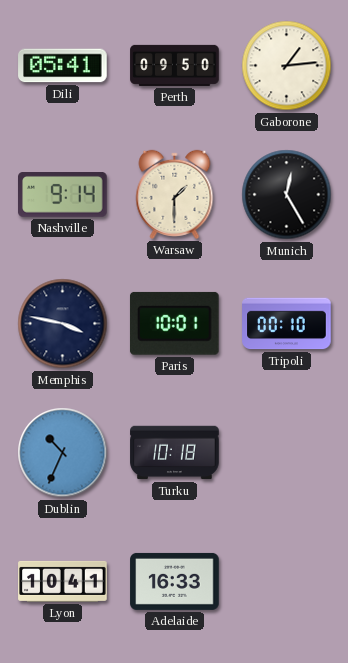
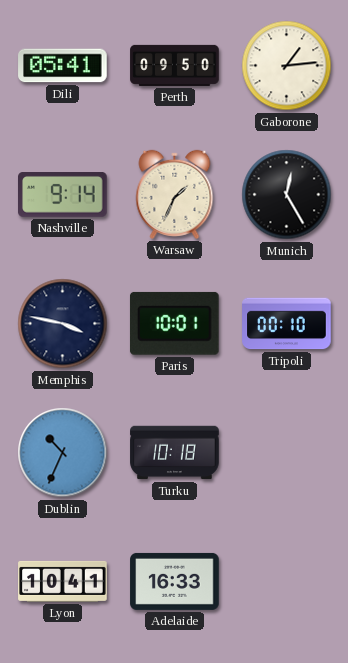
Warsaw: 1:30 -> 1:34
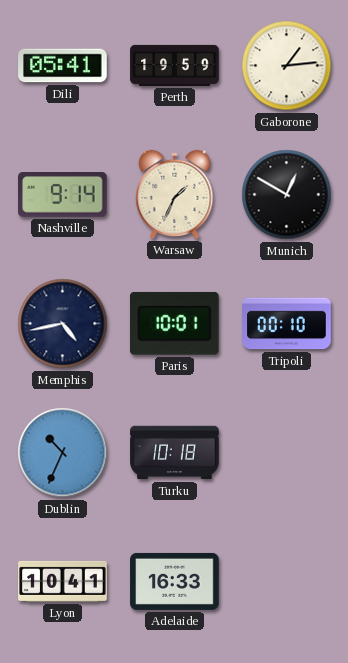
Perth: 09:50 -> 19:59
Munich: 12:25 -> 12:50
Memphis: 3:47 -> 4:43
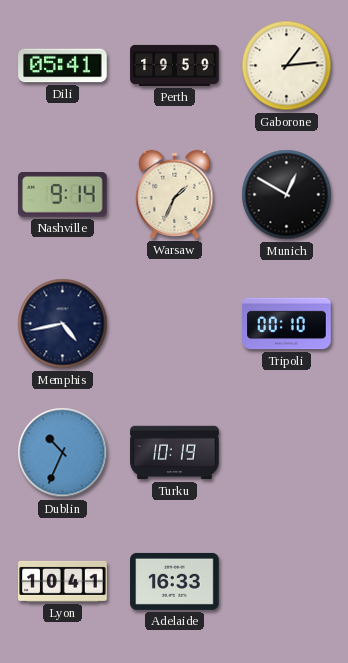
Paris: 10:01 -> none
Turku: 10:18 -> 10:19
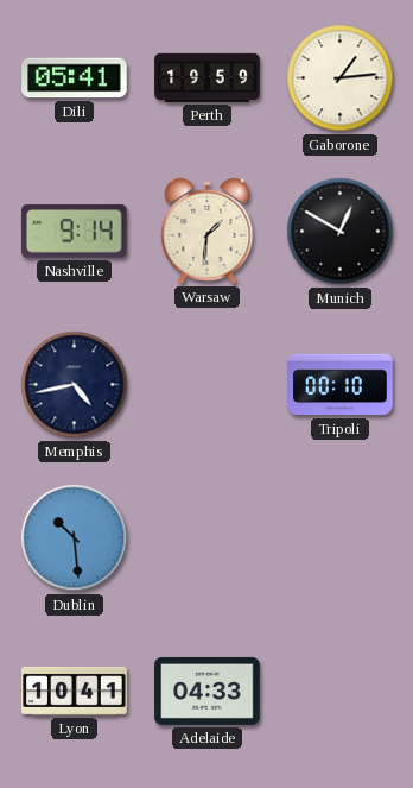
Warsaw: 1:34 -> 1:31
Dublin: 10:34 -> 10:29
Turku: 10:19 -> none
Adelaide: 16:33 -> 04:33
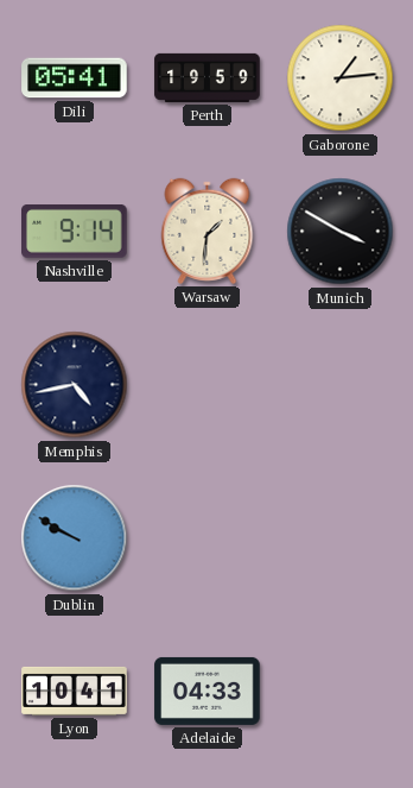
Munich: 12:50 -> 3:50
Tripoli: 00:10 -> none
Dublin: 10:29 -> 9:50
